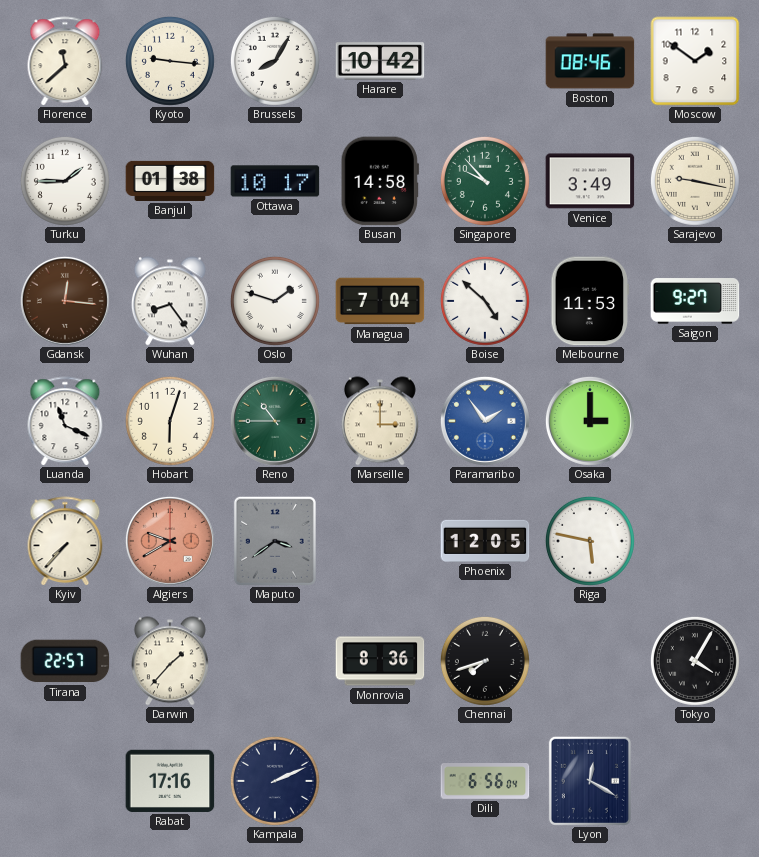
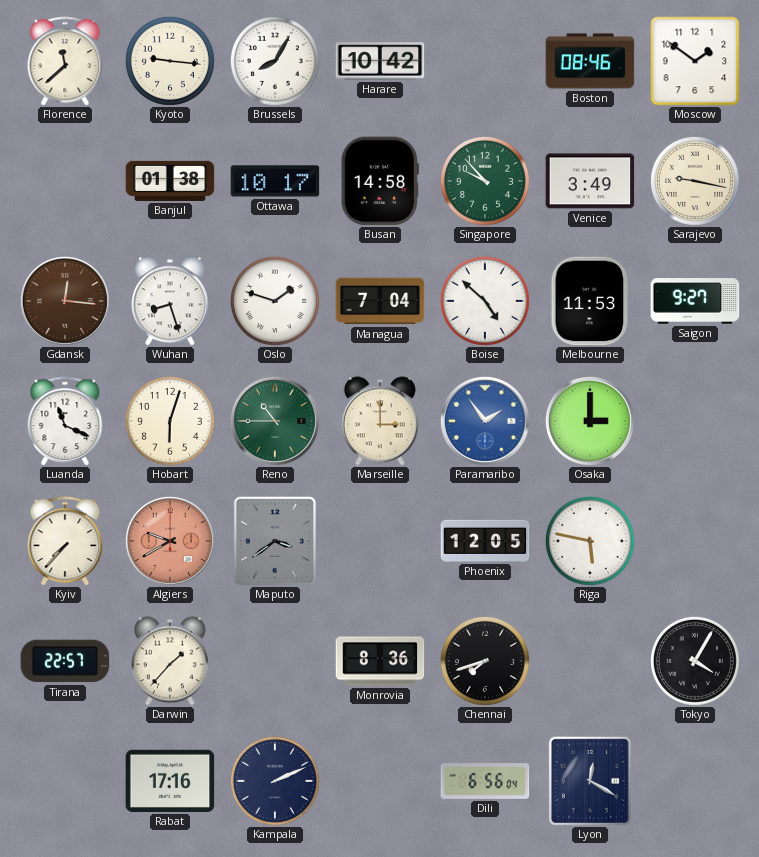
Turku: 1:45 -> none
Wuhan: 8:24 -> 8:27
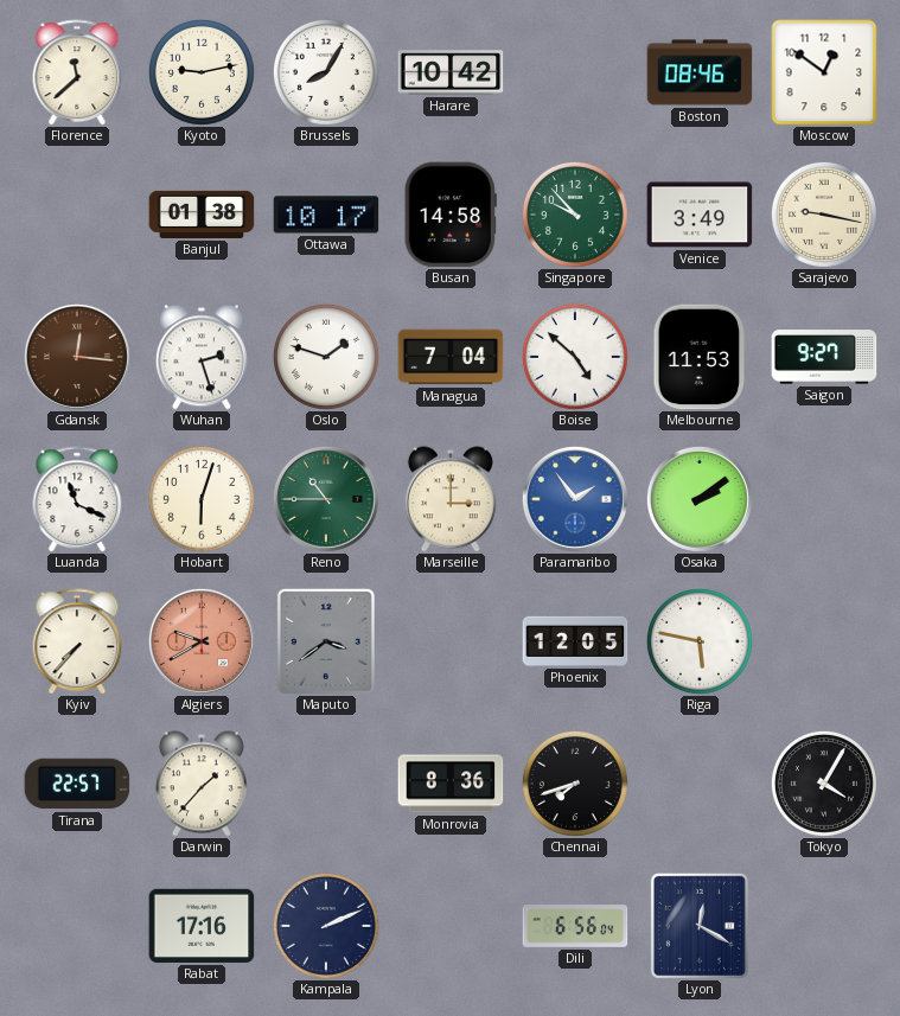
Kyoto: 9:16 -> 9:13
Moscow: 1:51 -> 12:51
Wuhan: 8:27 -> 2:27
Osaka: 3:00 -> 2:09
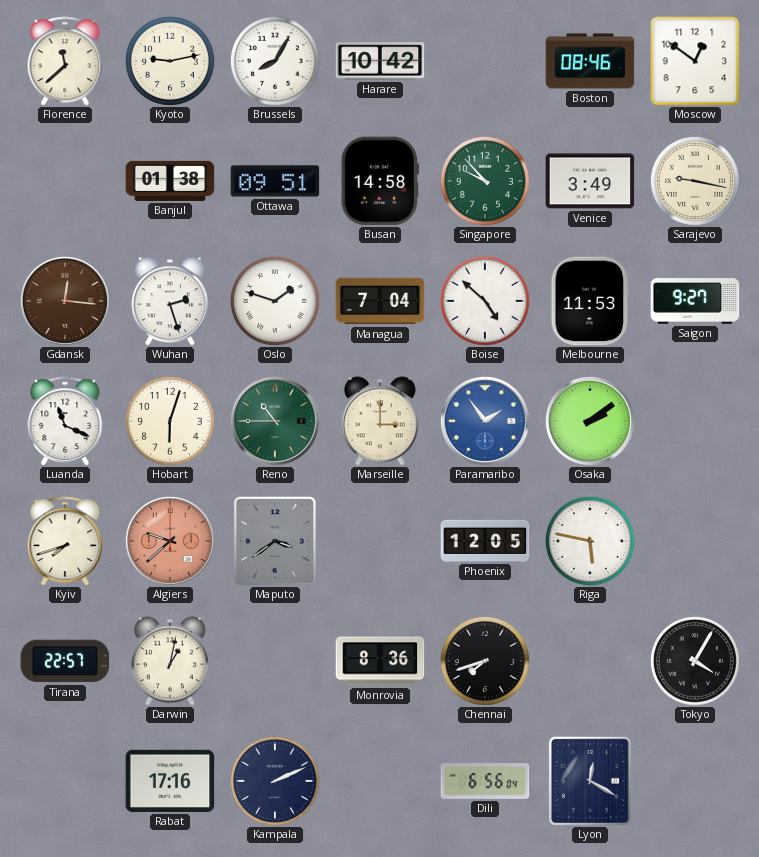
Ottawa: 10:17 -> 09:51
Kyiv: 7:37 -> 7:42
Algiers: 9:40 -> 9:38
Darwin: 1:37 -> 1:02
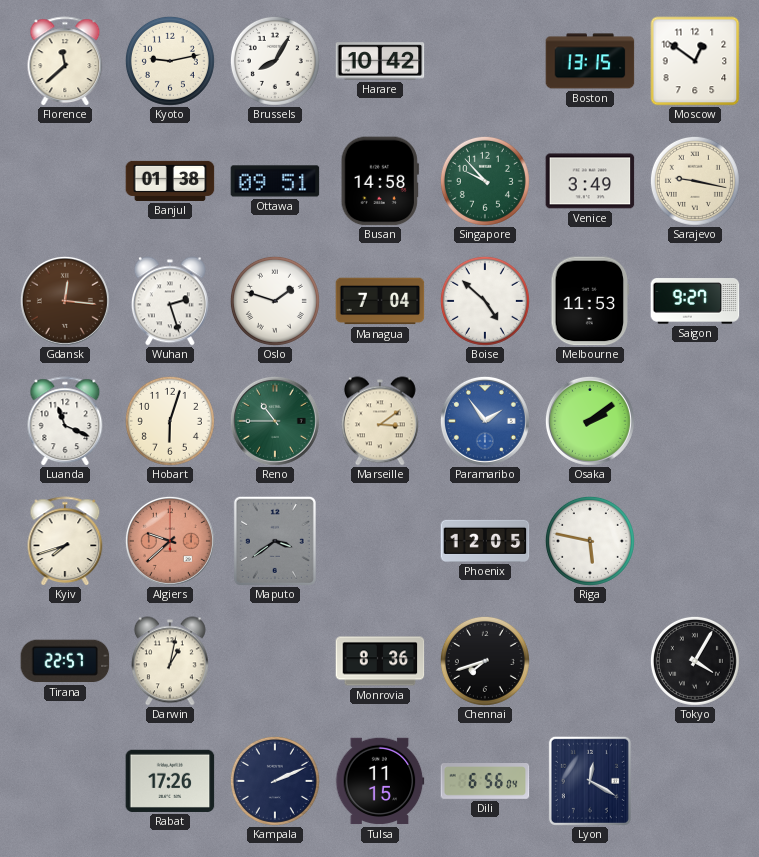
Boston: 08:46 -> 13:15
Marseille: 3:00 -> 3:09
Rabat: 17:16 -> 17:26
Tulsa: none -> 11:15
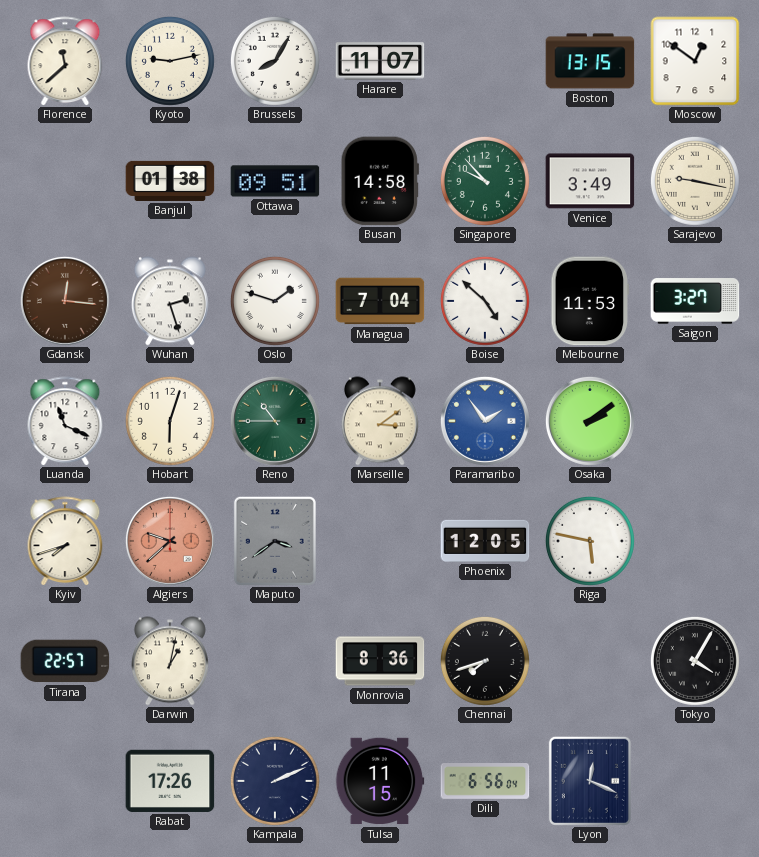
Harare: 10:42 -> 11:07
Saigon: 9:27 -> 3:27
Lyon: 12:20 -> 12:19
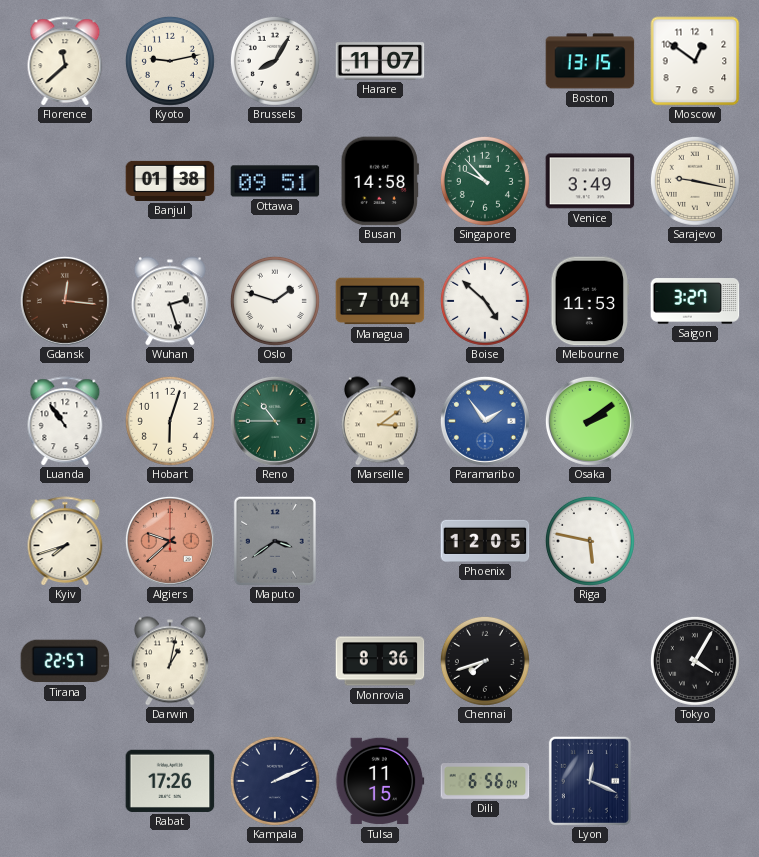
Luanda: 11:19 -> 10:54
